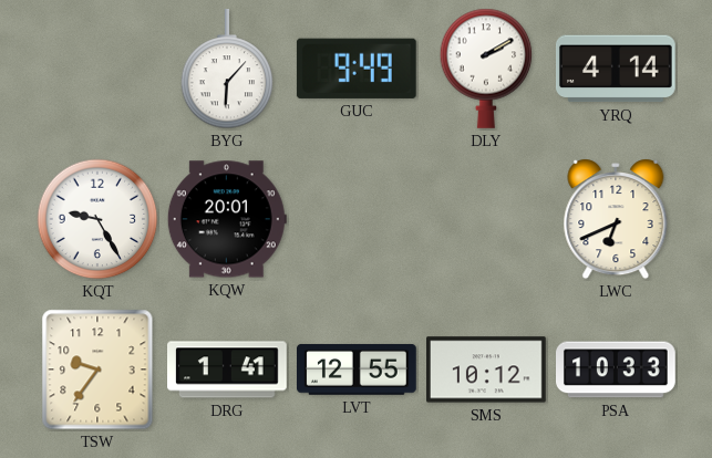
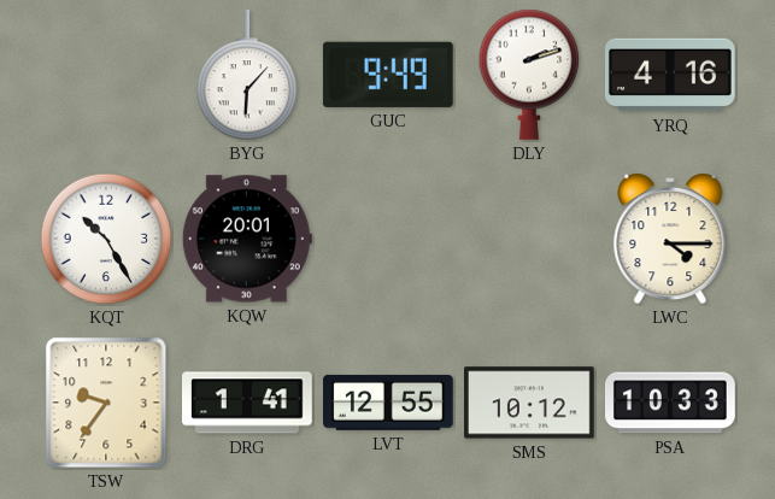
DLY: 2:10 -> 2:12
YRQ: 4:14 -> 4:16
KQT: 9:25 -> 10:25
LWC: 6:41 -> 4:15
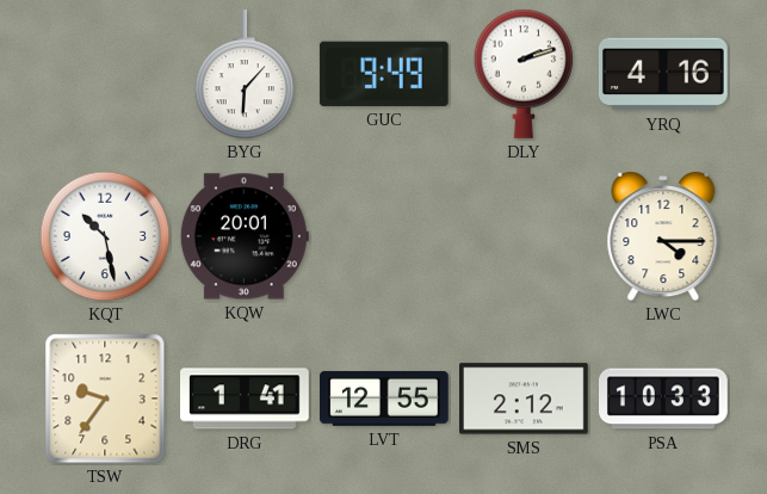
KQT: 10:25 -> 10:28
SMS: 10:12 -> 2:12
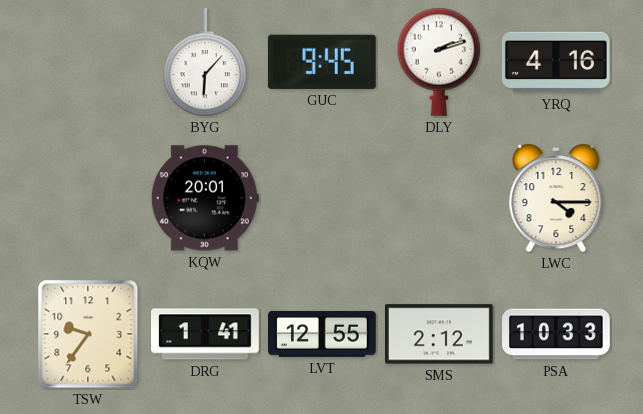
GUC: 9:49 -> 9:45
KQT: 10:28 -> none
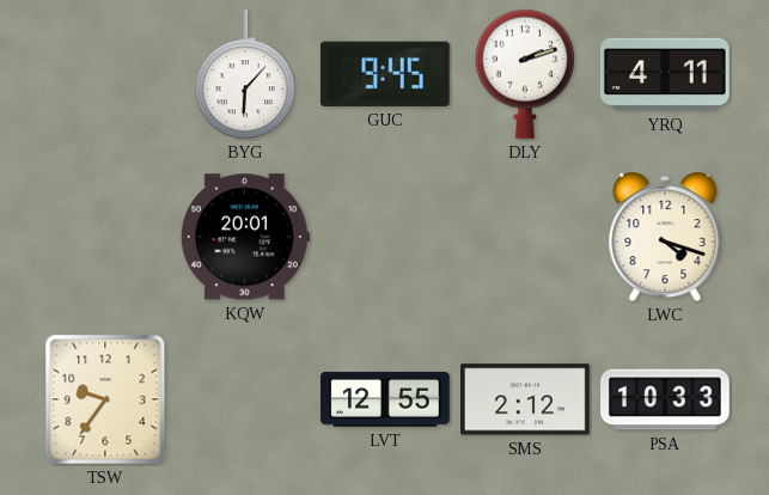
YRQ: 4:16 -> 4:11
LWC: 4:15 -> 4:18
DRG: 1:41 -> none
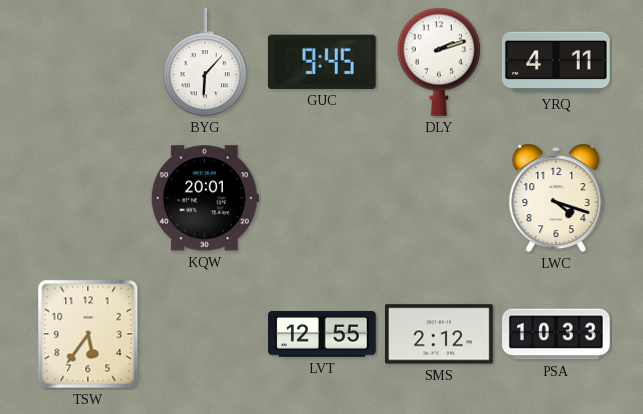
TSW: 9:36 -> 5:36
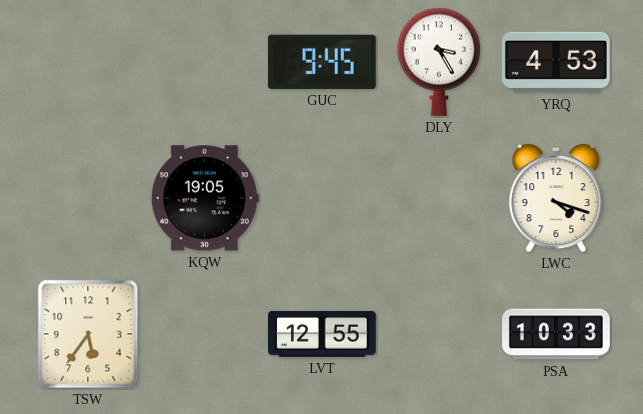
BYG: 6:07 -> none
DLY: 2:12 -> 3:25
YRQ: 4:11 -> 4:53
KQW: 20:01 -> 19:05
SMS: 2:12 -> none
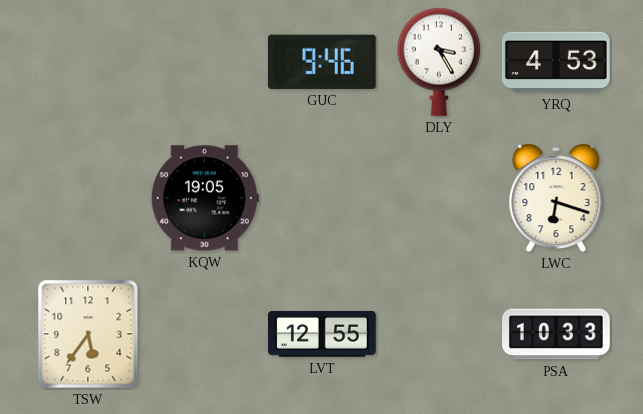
GUC: 9:45 -> 9:46
LWC: 4:18 -> 6:18
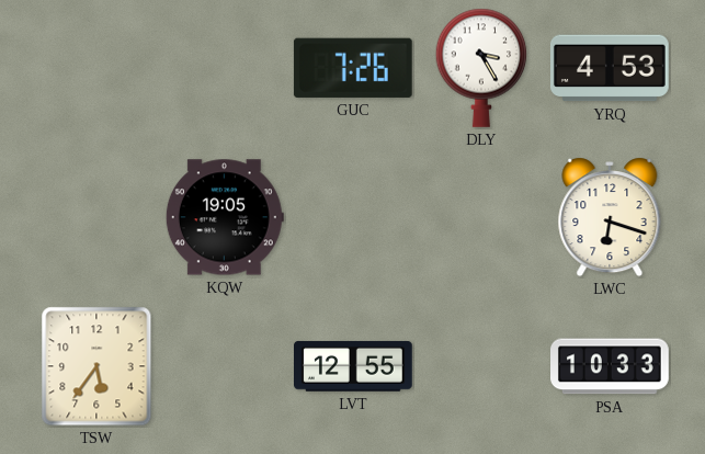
GUC: 9:46 -> 7:26
